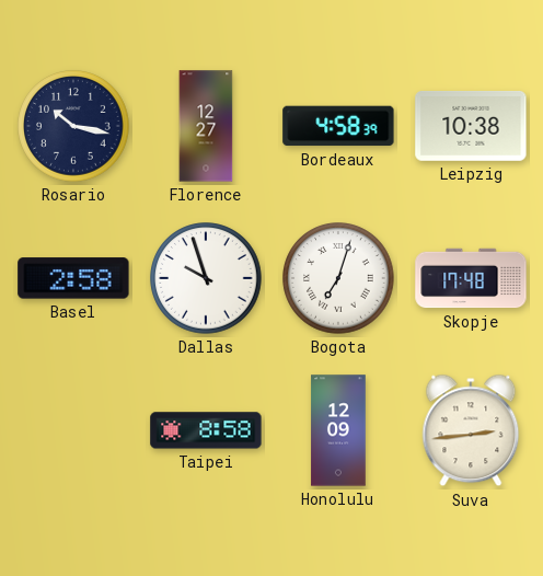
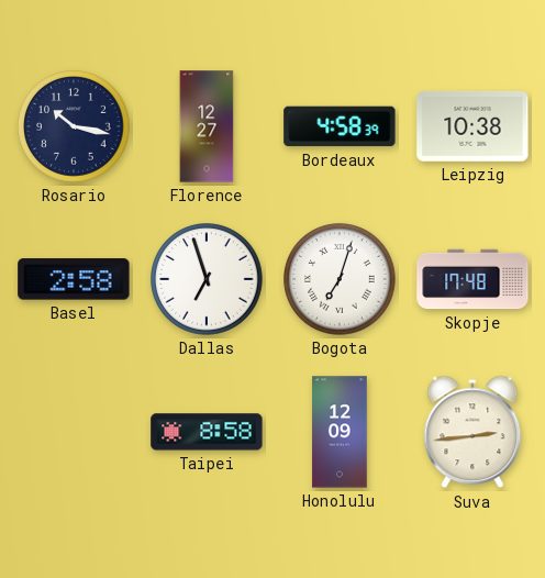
Dallas: 9:57 -> 6:57
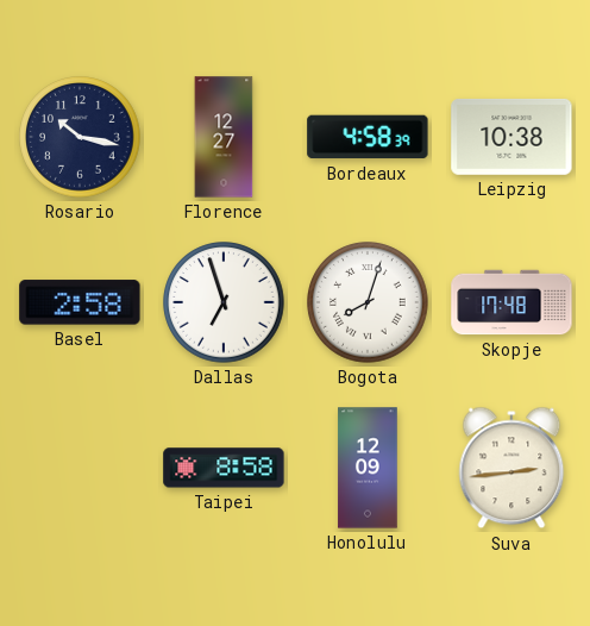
Bogota: 7:03 -> 8:03
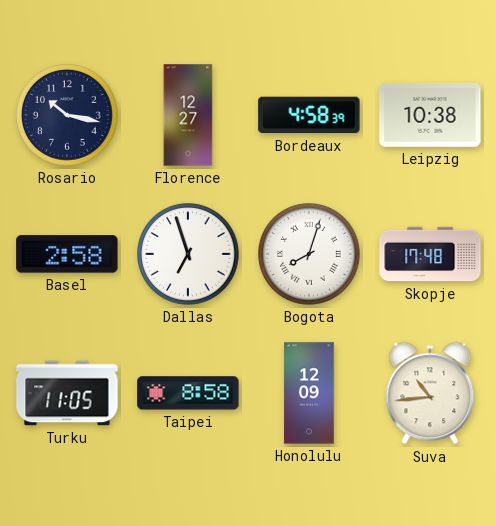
Turku: none -> 11:05
Suva: 2:44 -> 10:44
